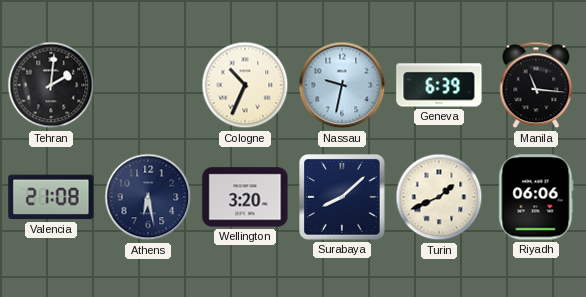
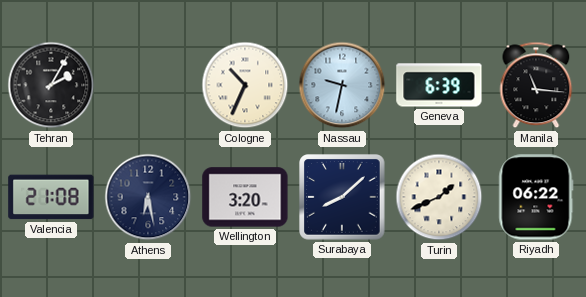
Tehran: 2:01 -> 2:05
Riyadh: 06:06 -> 06:22
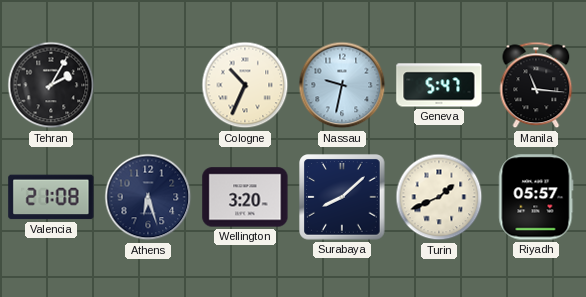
Geneva: 6:39 -> 5:47
Athens: 6:28 -> 6:27
Riyadh: 06:22 -> 05:57
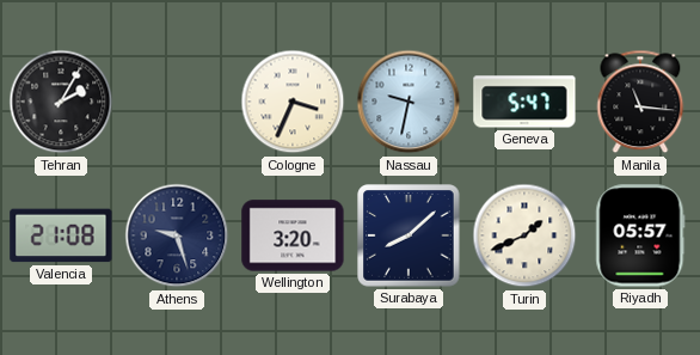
Cologne: 10:34 -> 3:34
Athens: 6:27 -> 9:27
